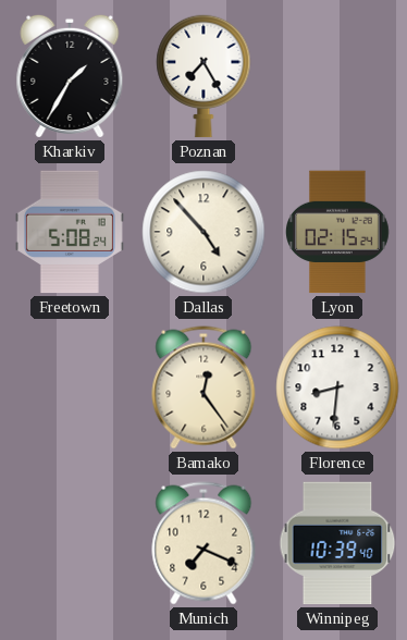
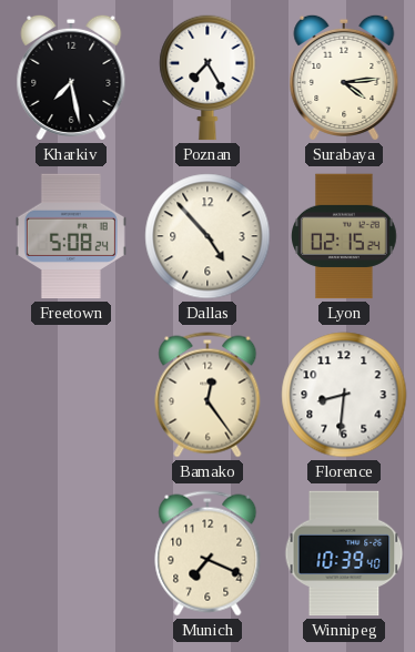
Kharkiv: 1:35 -> 7:28
Surabaya: none -> 4:14
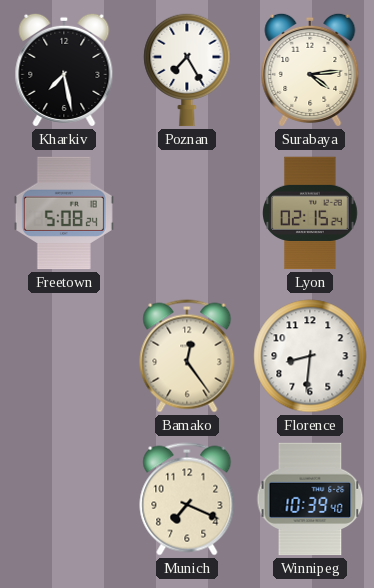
Dallas: 4:53 -> none
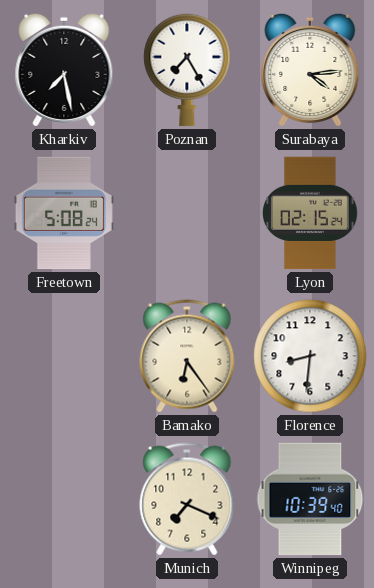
Bamako: 12:24 -> 6:24
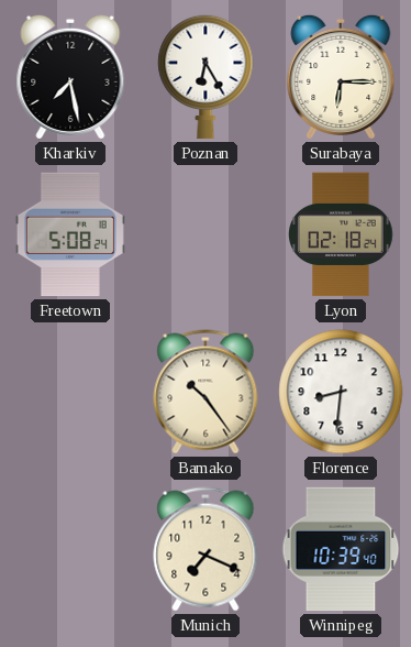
Poznan: 7:25 -> 6:25
Surabaya: 4:14 -> 6:15
Lyon: 02:15 -> 02:18
Bamako: 6:24 -> 10:24
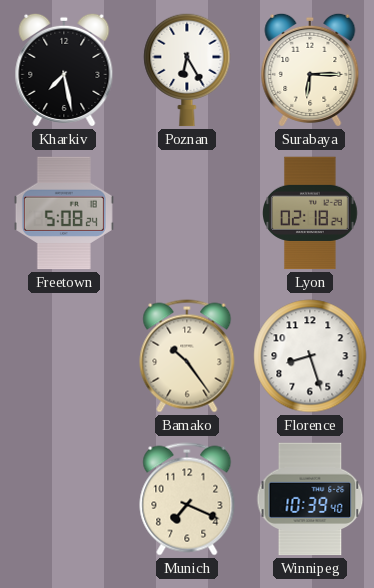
Florence: 8:31 -> 8:27
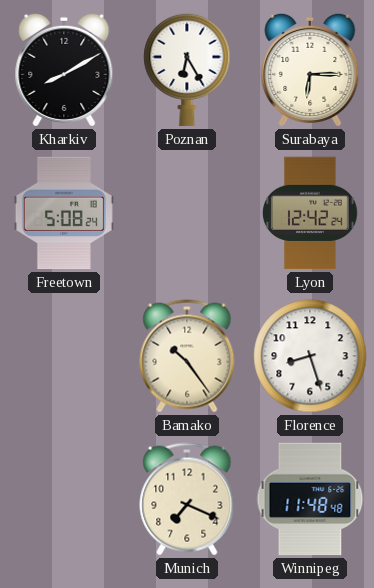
Kharkiv: 7:28 -> 8:10
Lyon: 02:18 -> 12:42
Winnipeg: 10:39 -> 11:48
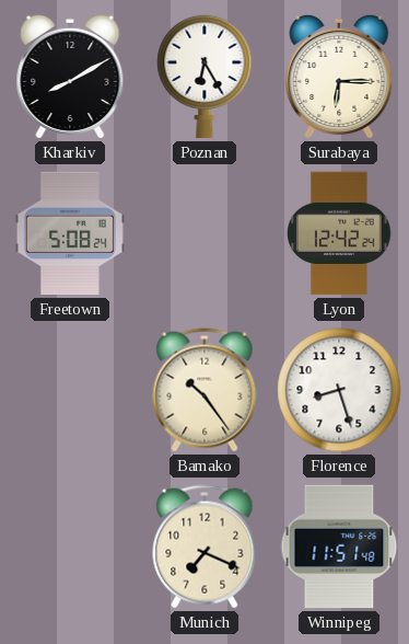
Winnipeg: 11:48 -> 11:51
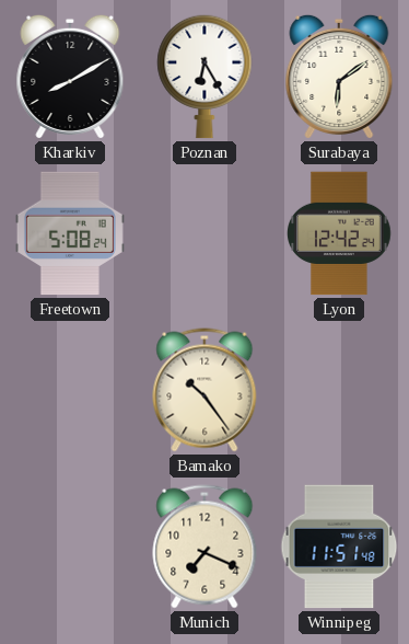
Surabaya: 6:15 -> 6:09
Florence: 8:27 -> none
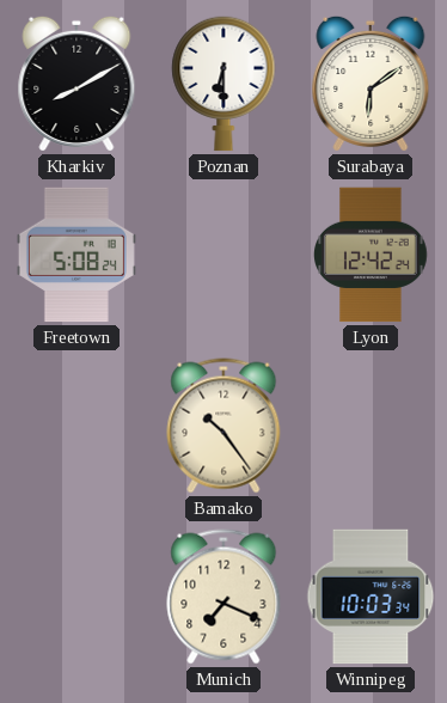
Poznan: 6:25 -> 6:30
Winnipeg: 11:51 -> 10:03
